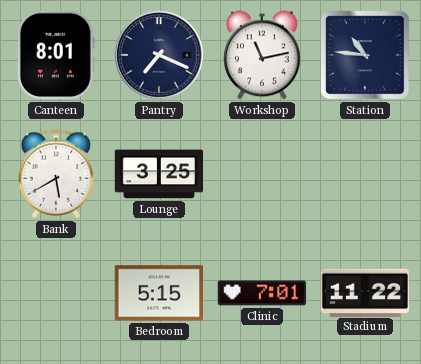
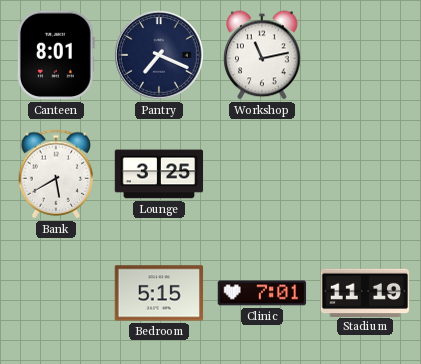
Station: 10:46 -> none
Stadium: 11:22 -> 11:19
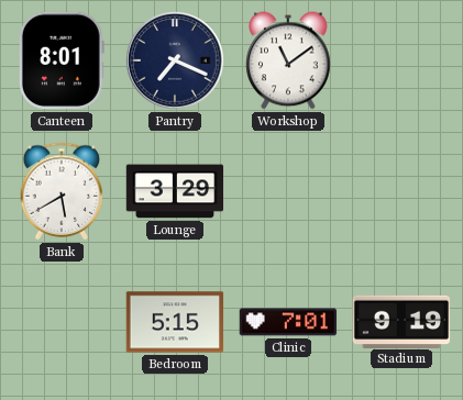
Workshop: 11:13 -> 11:09
Lounge: 3:25 -> 3:29
Stadium: 11:19 -> 9:19
